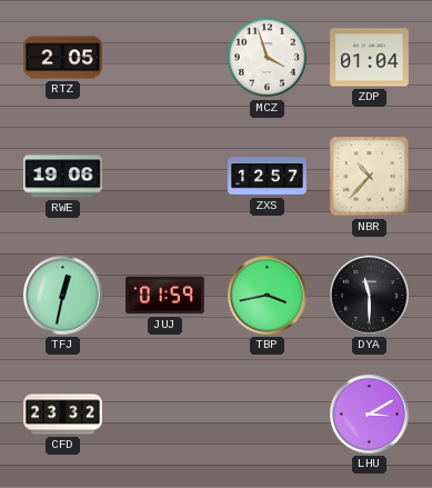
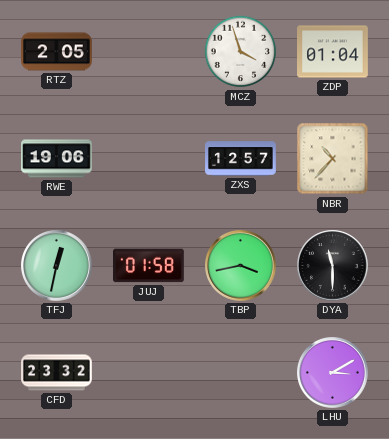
JUJ: 01:59 -> 01:58
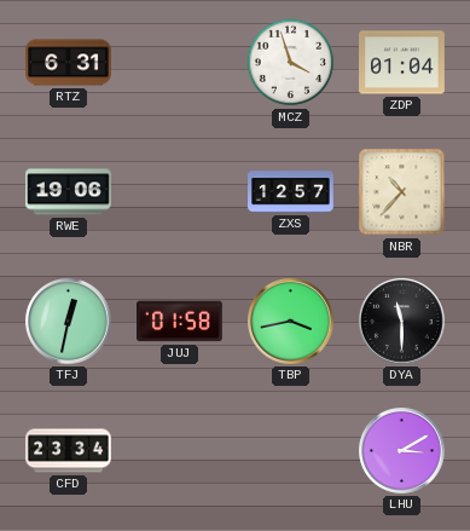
RTZ: 2:05 -> 6:31
CFD: 23:32 -> 23:34
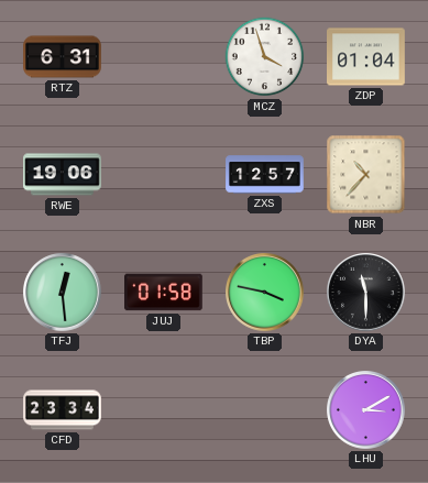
TFJ: 12:32 -> 12:29
TBP: 3:43 -> 3:47
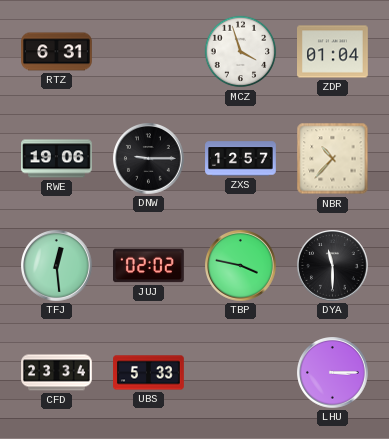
DNW: none -> 9:15
JUJ: 01:58 -> 02:02
UBS: none -> 5:33
LHU: 3:10 -> 3:15
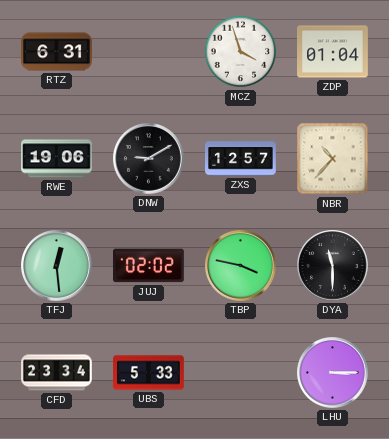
DNW: 9:15 -> 9:10
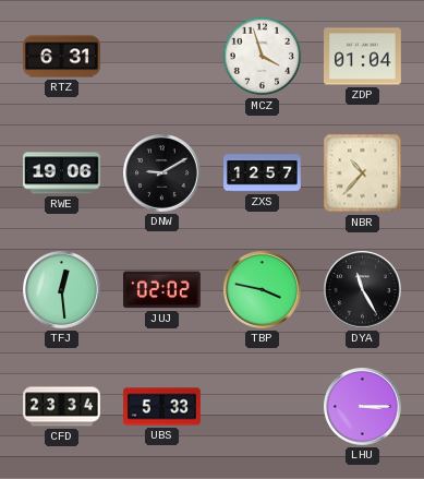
DYA: 11:30 -> 11:25
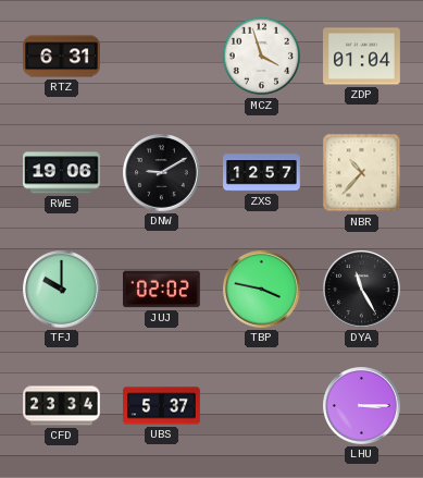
TFJ: 12:29 -> 10:00
UBS: 5:33 -> 5:37
